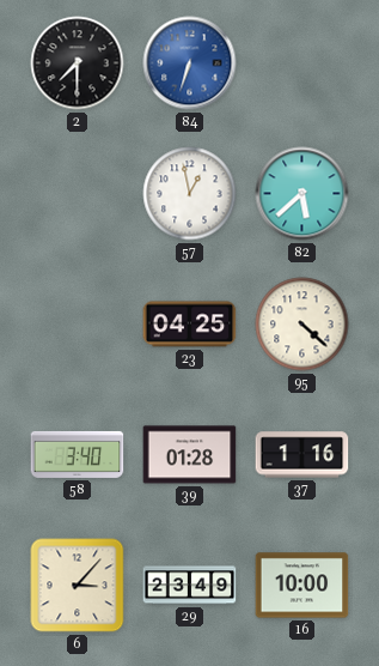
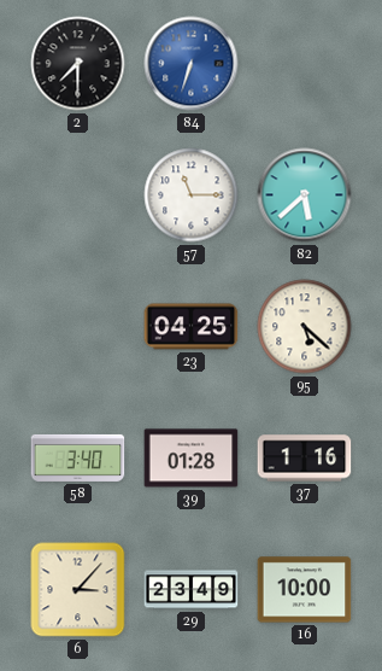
57: 12:58 -> 11:15
95: 4:22 -> 5:22
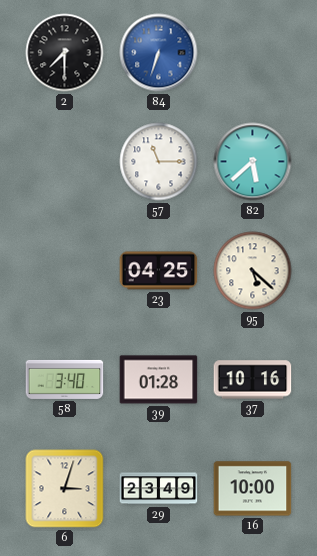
37: 1:16 -> 10:16
6: 3:07 -> 3:03
